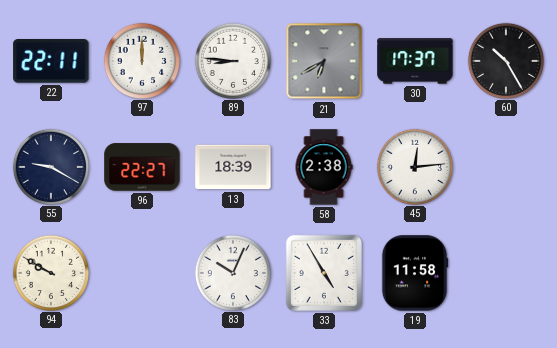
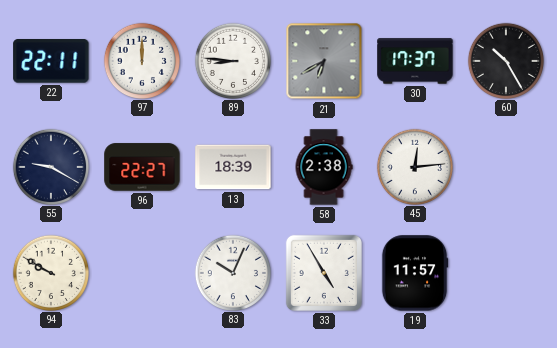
19: 11:58 -> 11:57
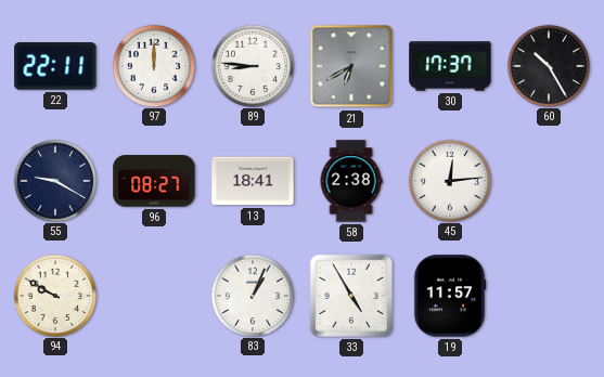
96: 22:27 -> 08:27
13: 18:39 -> 18:41
83: 10:04 -> 1:04
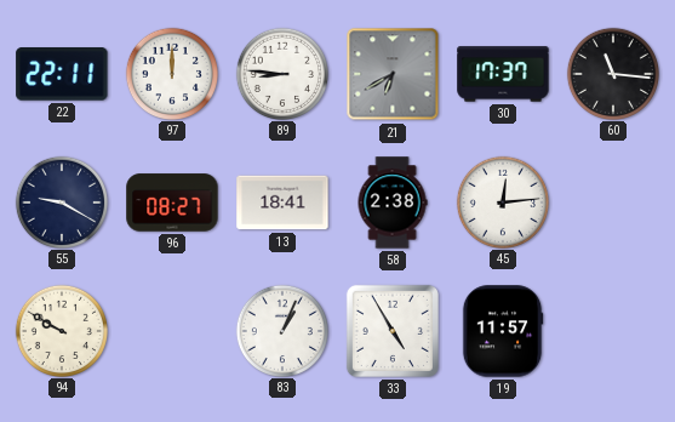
60: 10:25 -> 11:16
